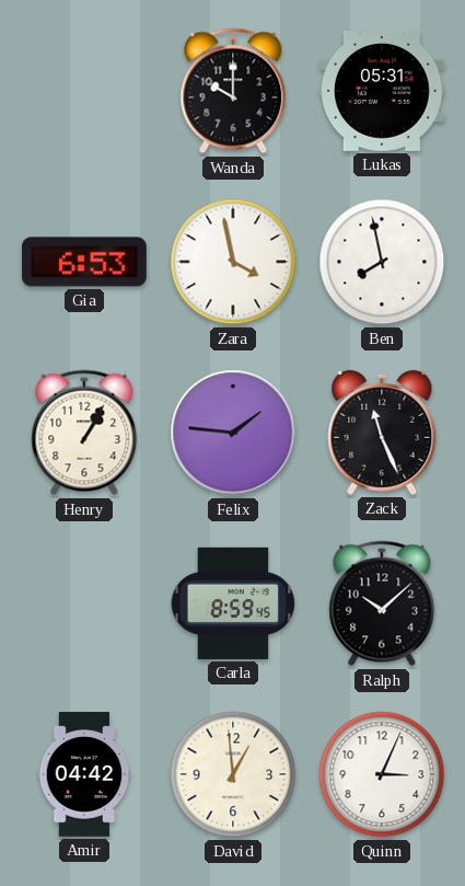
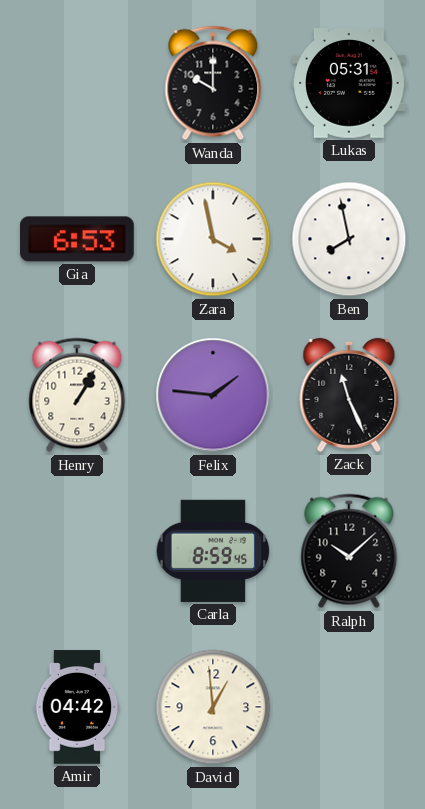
Quinn: 3:04 -> none
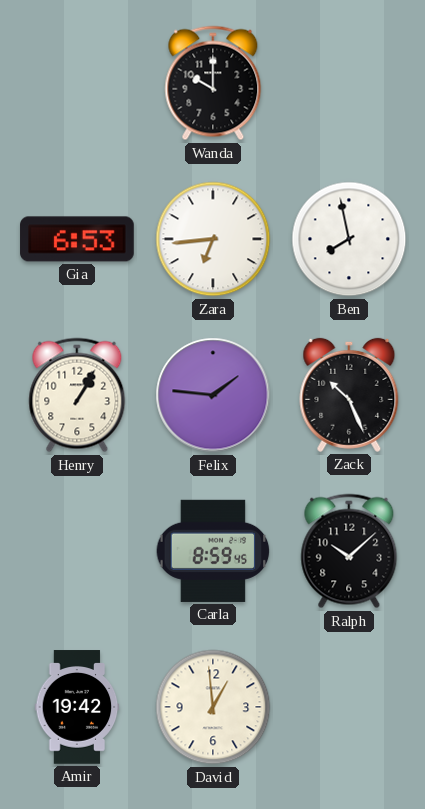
Lukas: 05:31 -> none
Zara: 3:58 -> 6:44
Zack: 11:26 -> 10:26
Amir: 04:42 -> 19:42
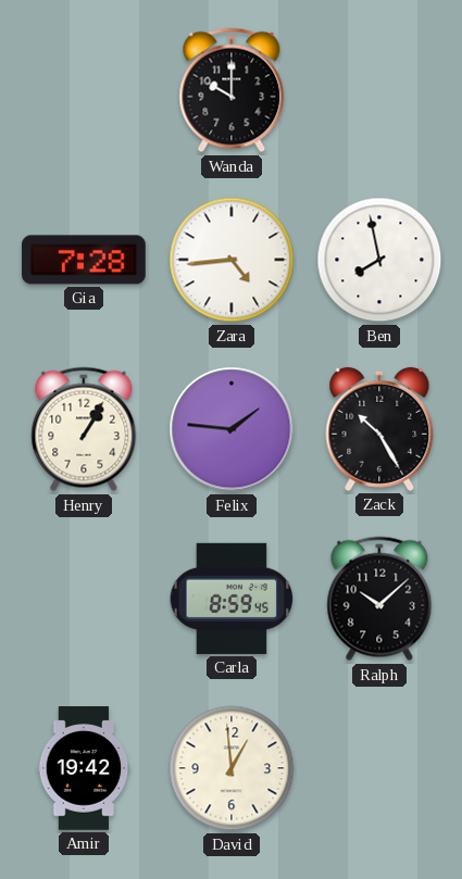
Gia: 6:53 -> 7:28
Zara: 6:44 -> 4:44
Zack: 10:26 -> 10:25
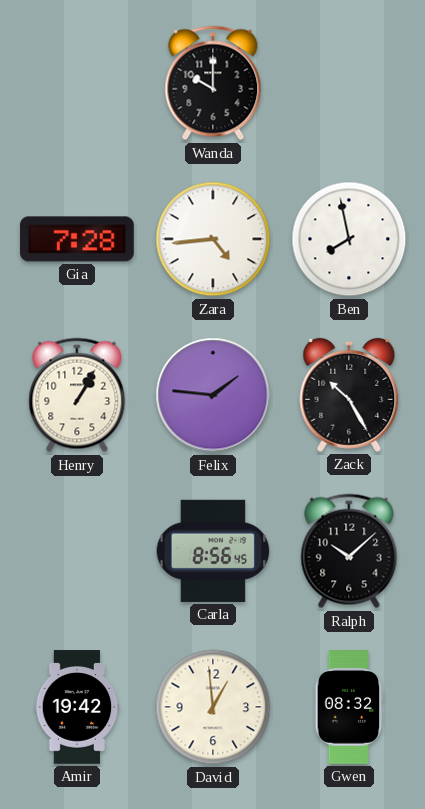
Carla: 8:59 -> 8:56
Gwen: none -> 08:32
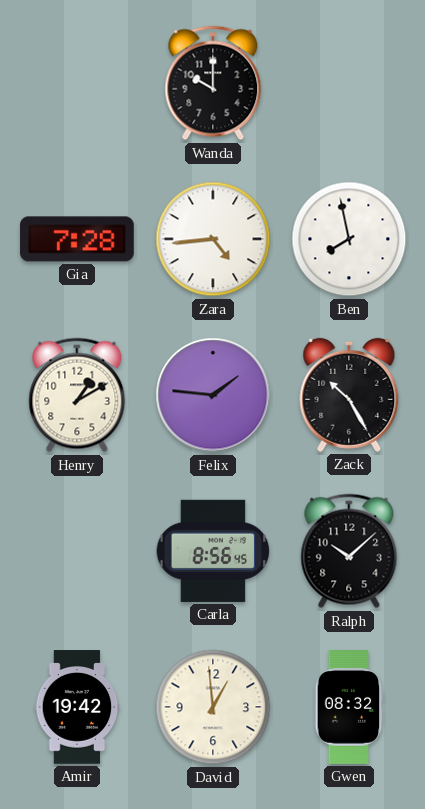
Henry: 1:05 -> 1:10
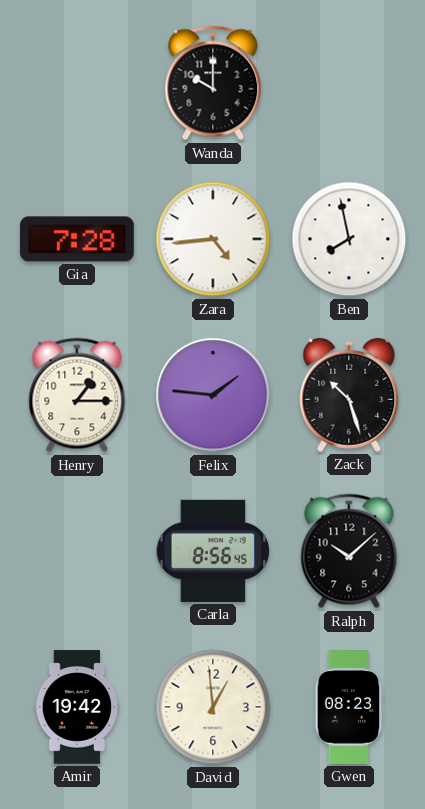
Henry: 1:10 -> 1:15
Zack: 10:25 -> 10:27
Gwen: 08:32 -> 08:23
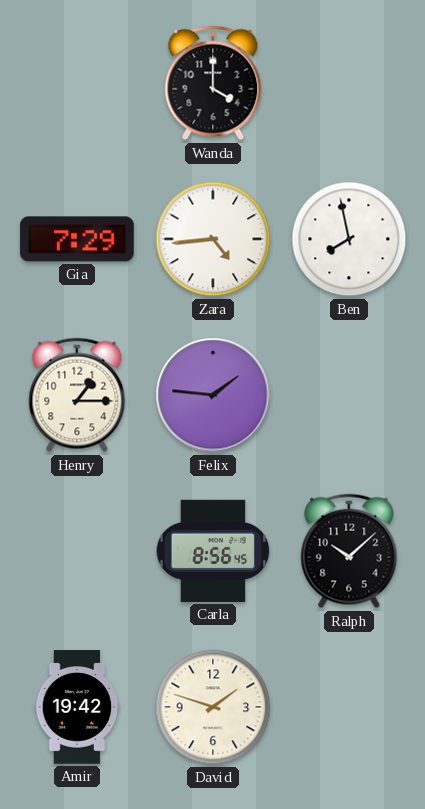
Wanda: 10:00 -> 4:00
Gia: 7:28 -> 7:29
Zack: 10:27 -> none
David: 12:59 -> 1:48
Gwen: 08:23 -> none
